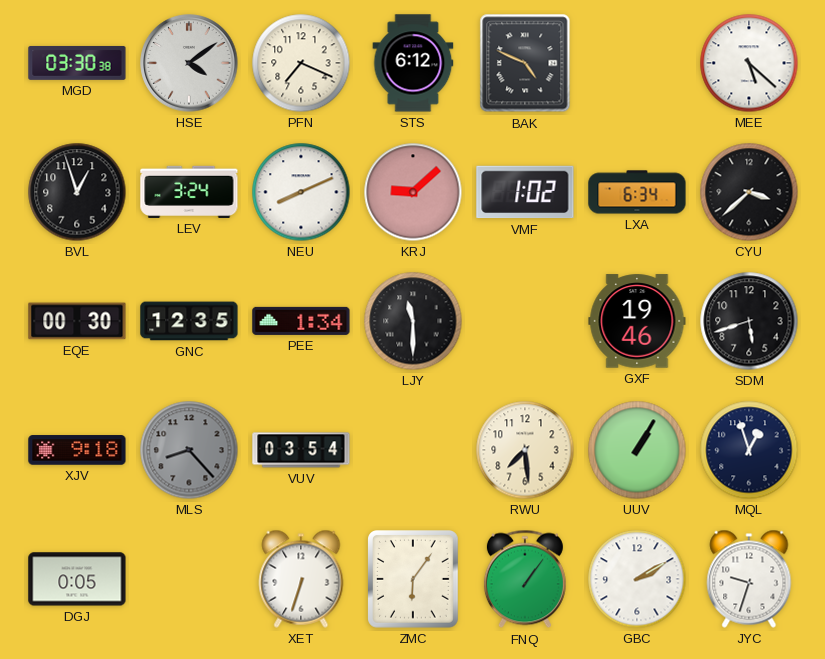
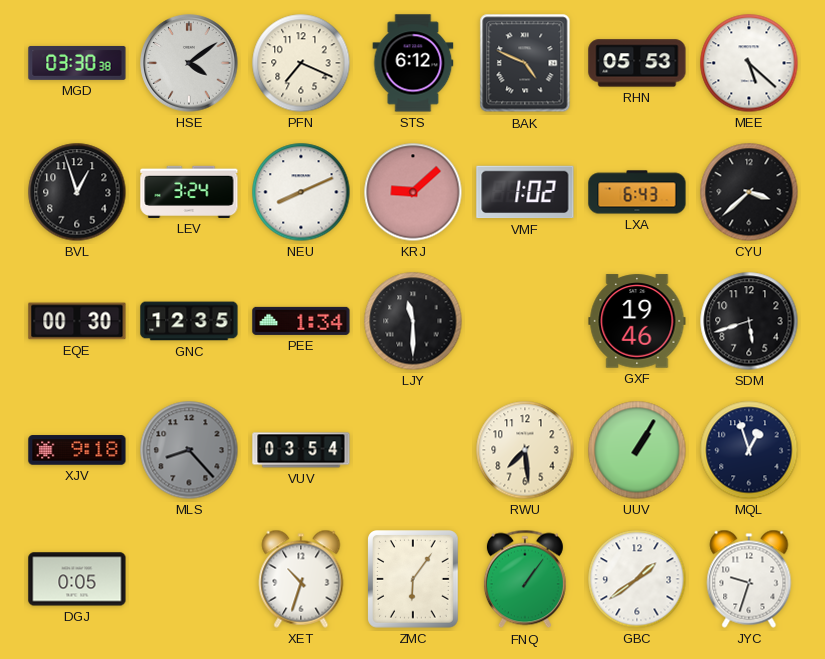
RHN: none -> 05:53
LXA: 6:34 -> 6:43
XET: 6:33 -> 10:33
GBC: 2:10 -> 1:39
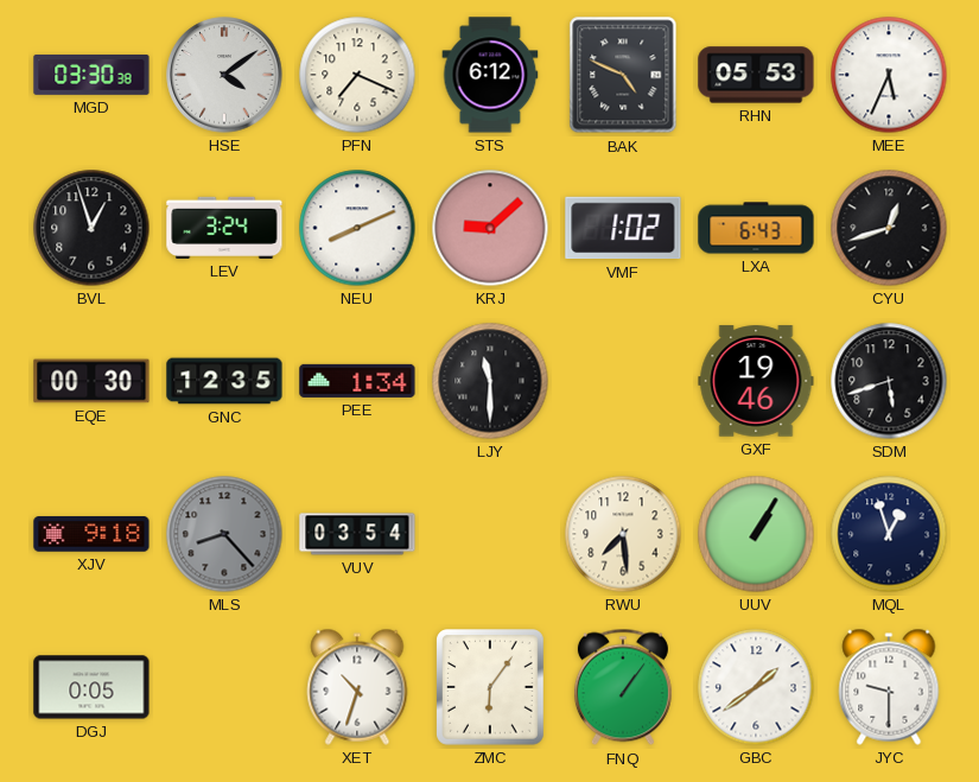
MEE: 5:22 -> 5:34
CYU: 3:38 -> 12:42
JYC: 9:33 -> 9:30
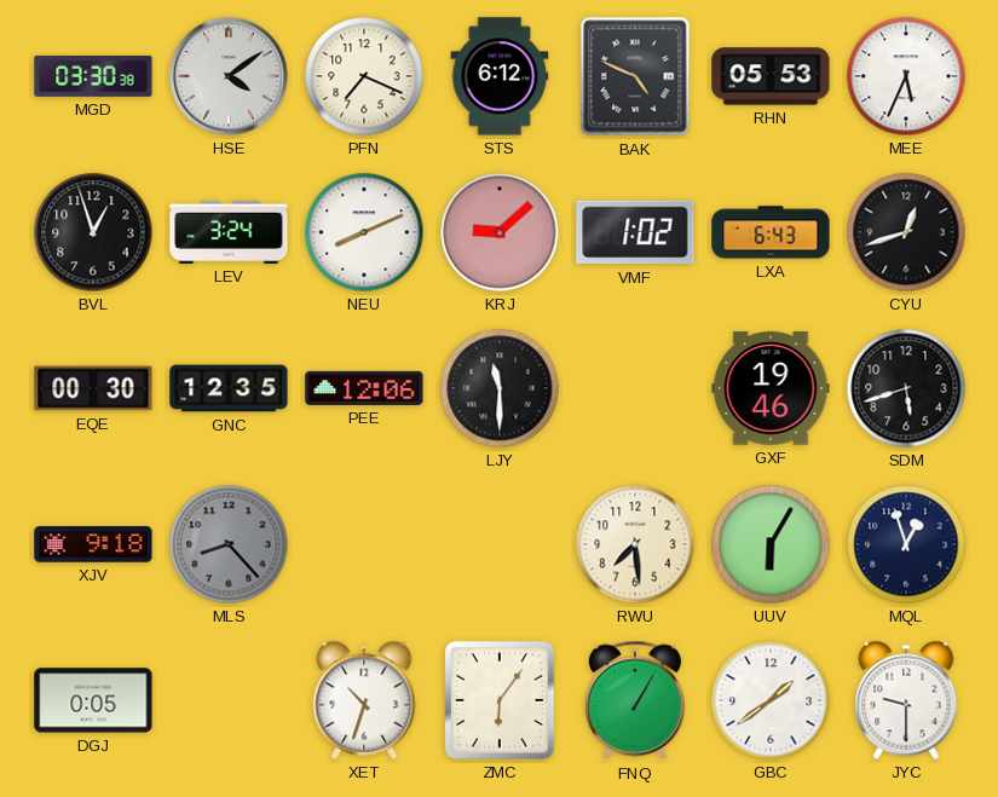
PEE: 1:34 -> 12:06
VUV: 03:54 -> none
UUV: 1:05 -> 6:05
FNQ: 1:06 -> 1:05
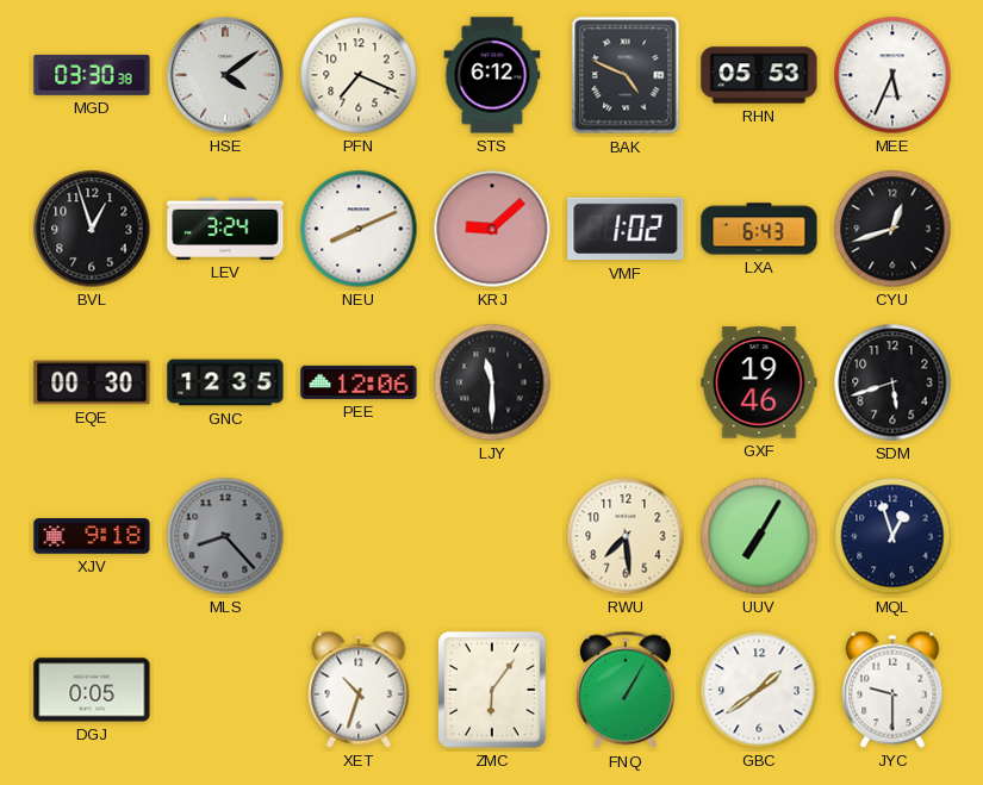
UUV: 6:05 -> 7:05
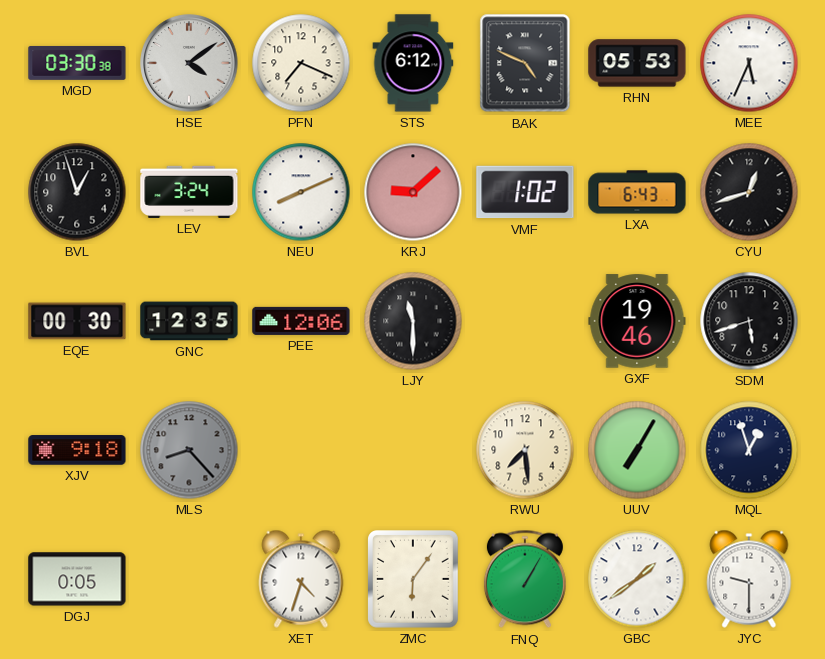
XET: 10:33 -> 4:33
